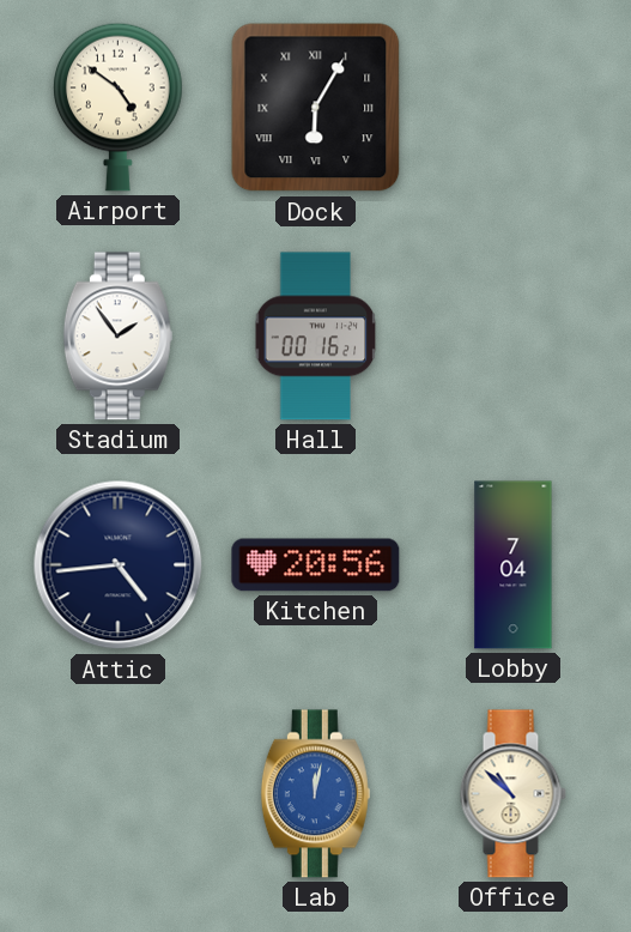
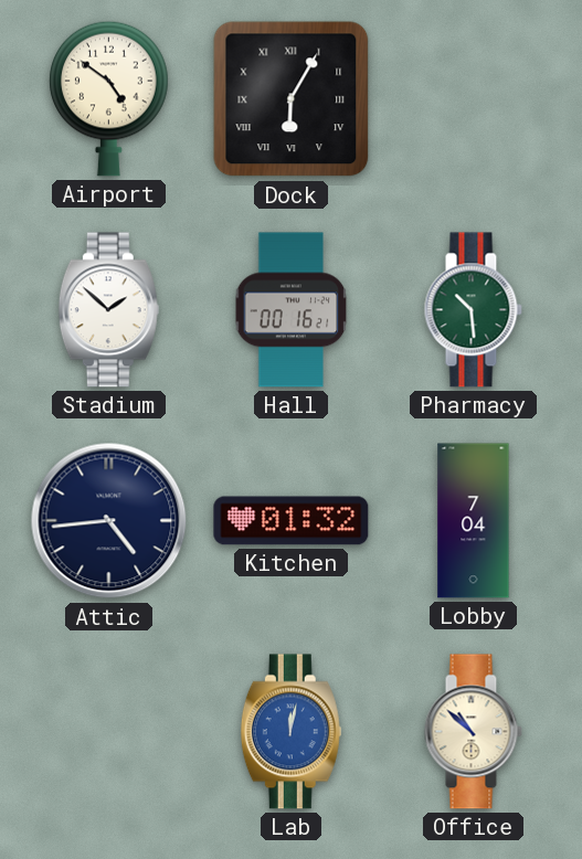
Stadium: 1:54 -> 1:52
Pharmacy: none -> 10:29
Kitchen: 20:56 -> 01:32
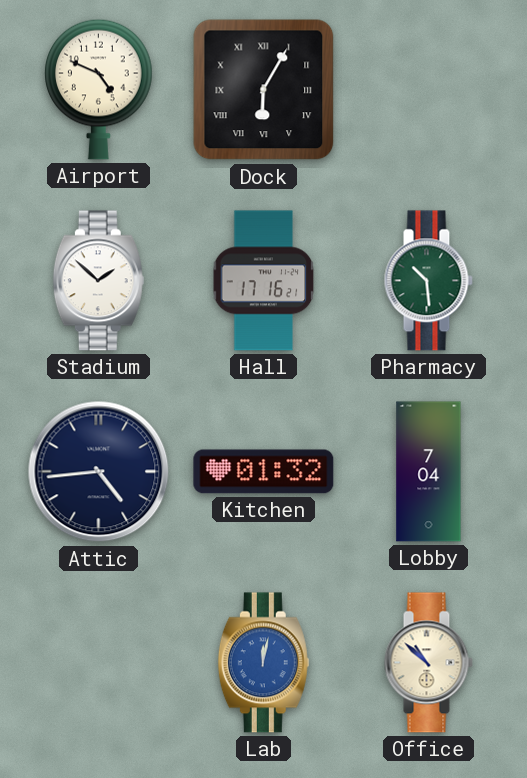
Airport: 4:51 -> 4:49
Hall: 00:16 -> 17:16
